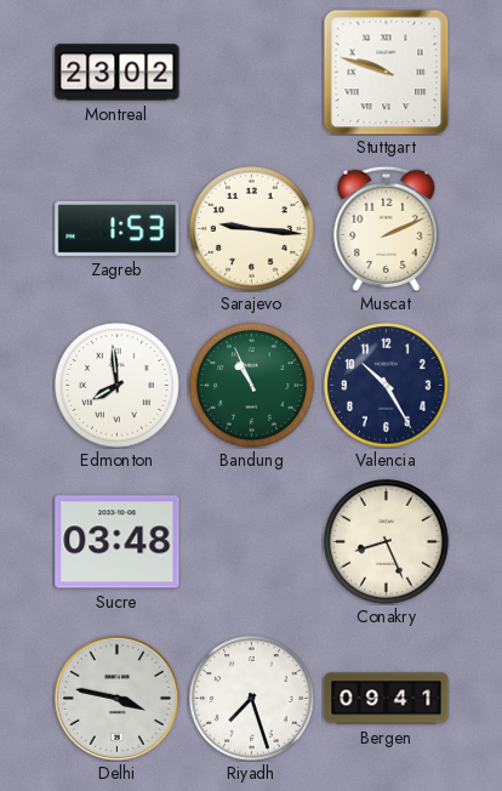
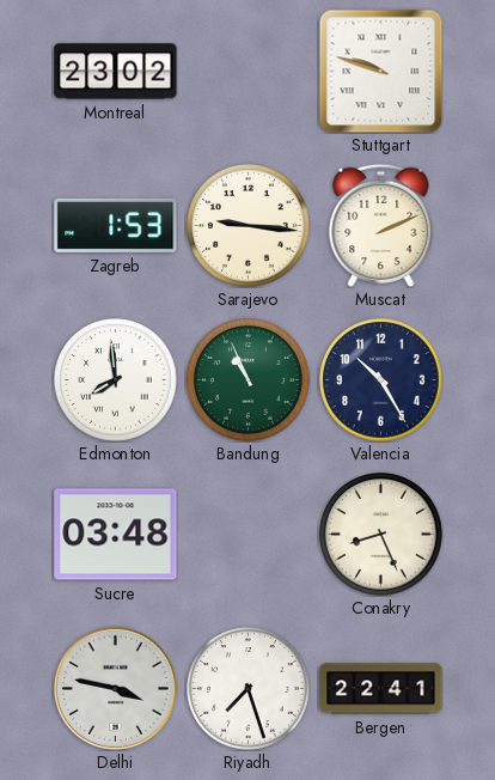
Bergen: 09:41 -> 22:41
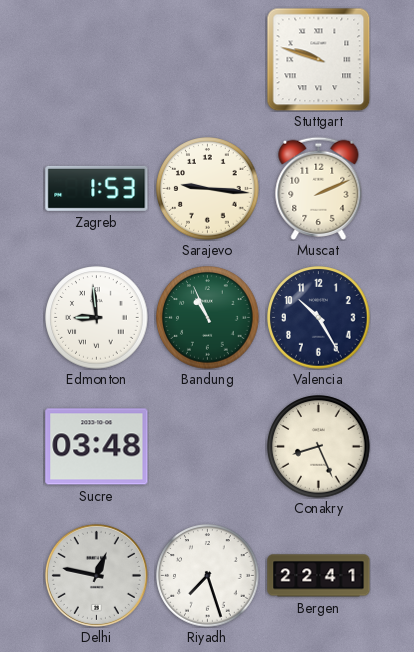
Montreal: 23:02 -> none
Edmonton: 7:59 -> 8:59
Delhi: 3:47 -> 12:47
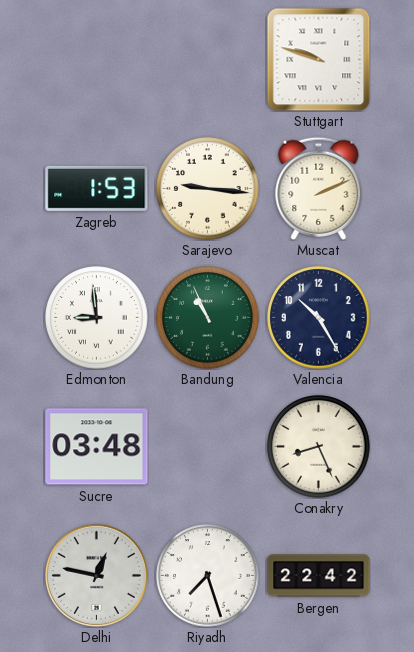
Bergen: 22:41 -> 22:42
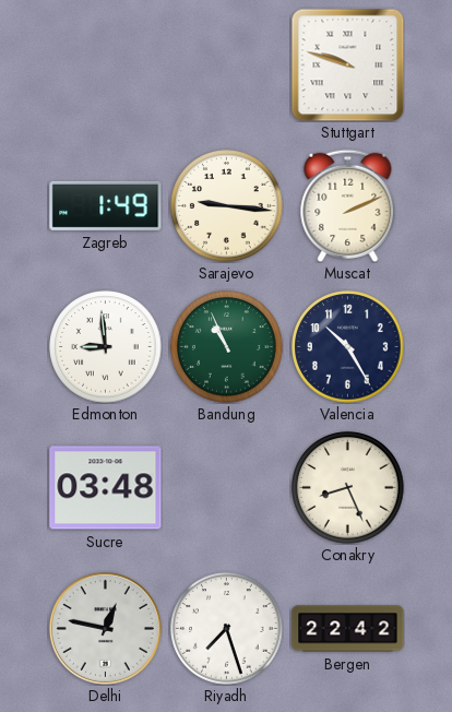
Zagreb: 1:53 -> 1:49
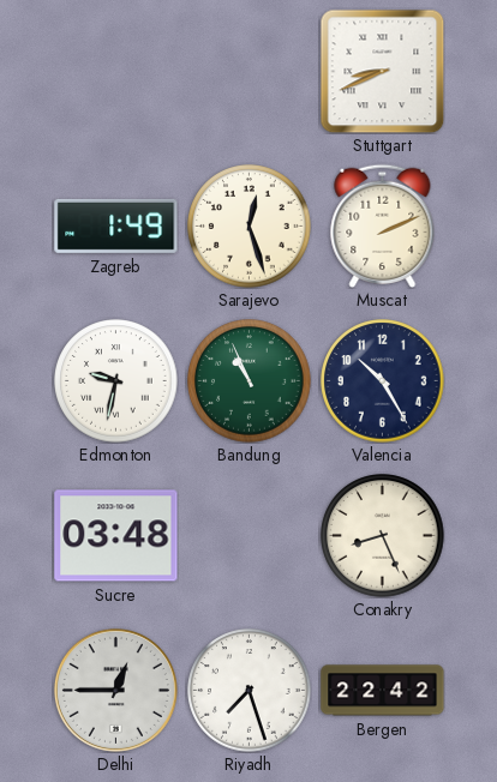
Stuttgart: 9:48 -> 8:41
Sarajevo: 9:16 -> 12:27
Edmonton: 8:59 -> 9:32
Delhi: 12:47 -> 12:45
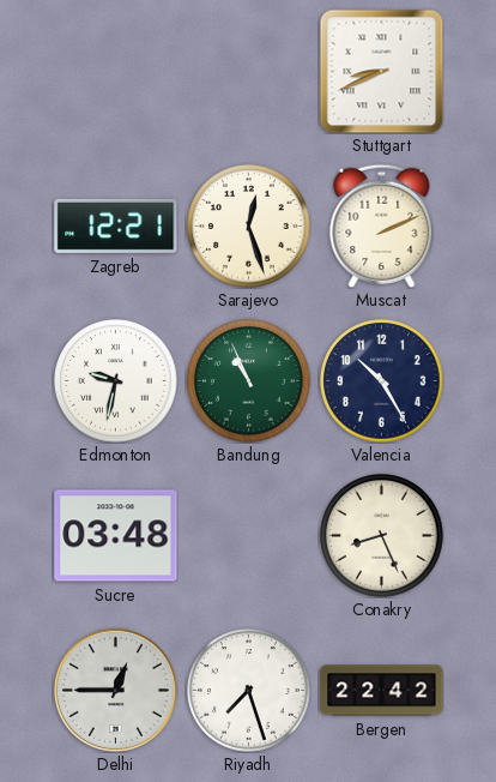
Zagreb: 1:49 -> 12:21
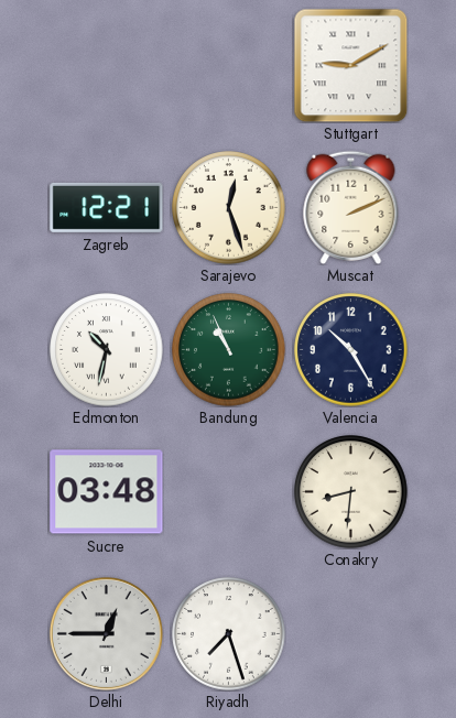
Stuttgart: 8:41 -> 9:10
Edmonton: 9:32 -> 10:32
Conakry: 8:26 -> 8:31
Bergen: 22:42 -> none
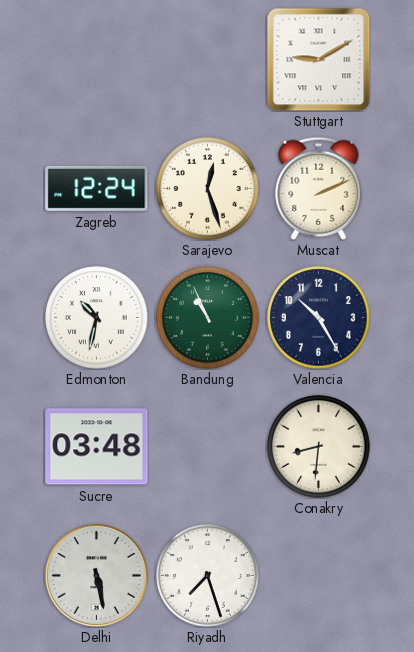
Zagreb: 12:21 -> 12:24
Delhi: 12:45 -> 5:28
